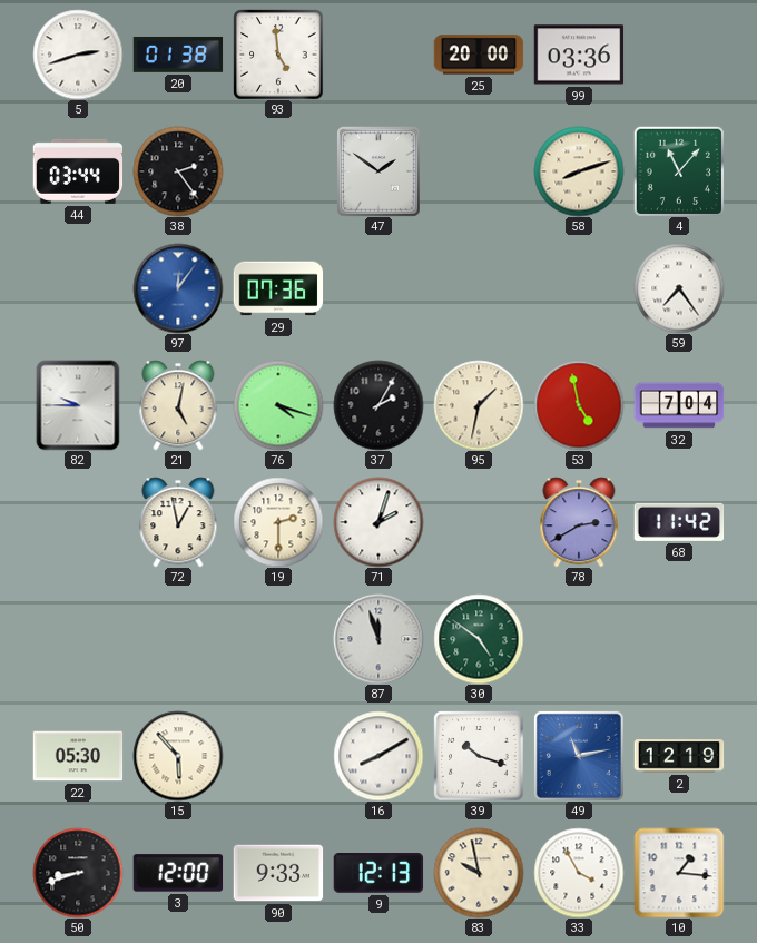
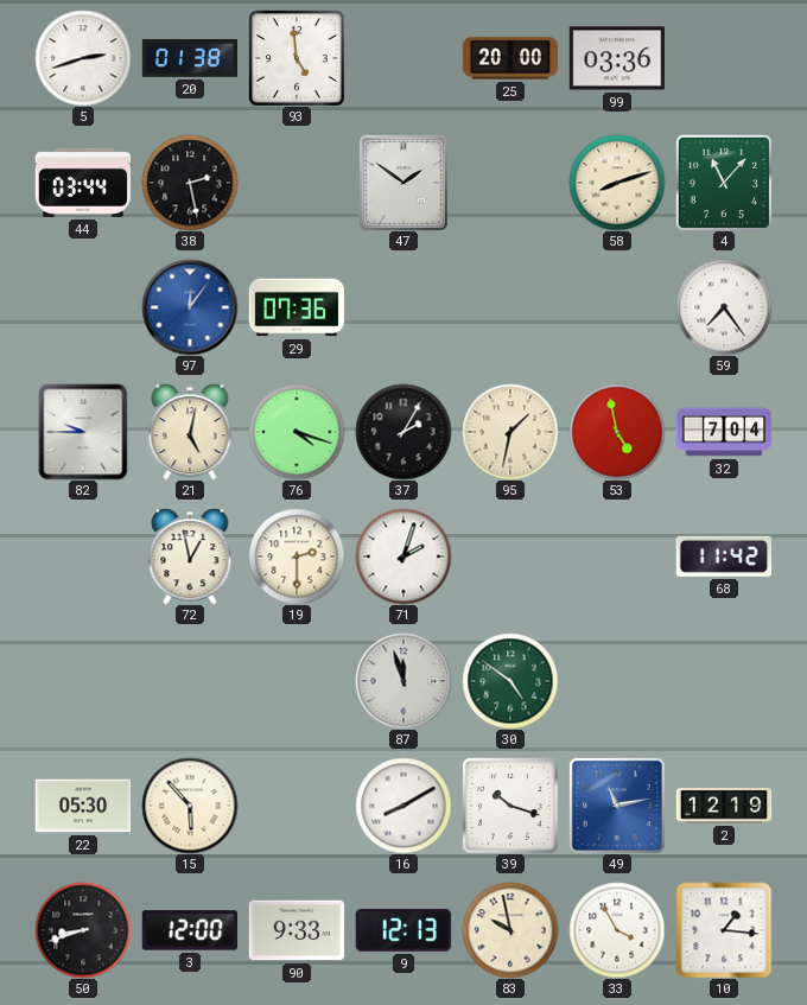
38: 2:24 -> 2:28
78: 2:40 -> none
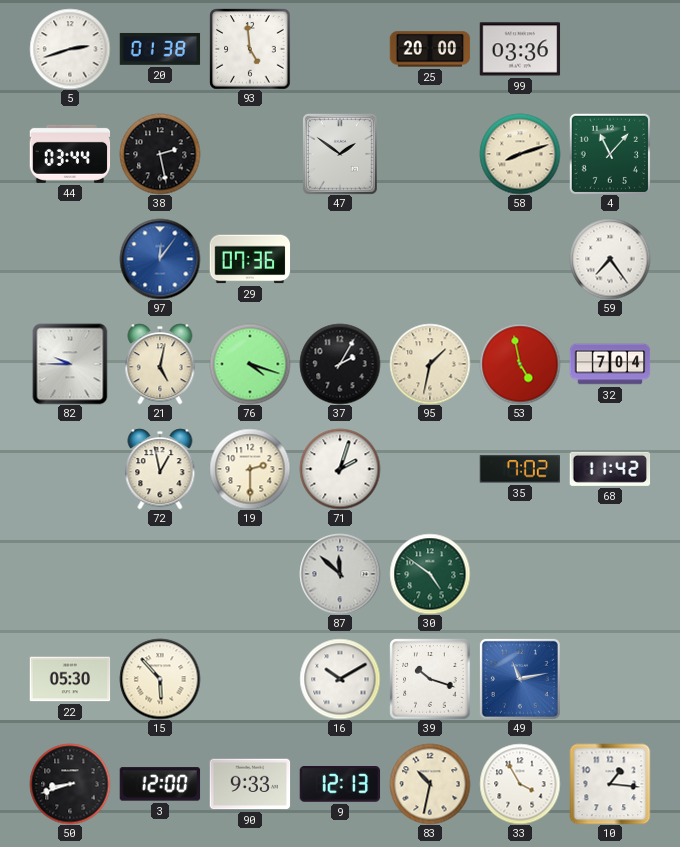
35: none -> 7:02
87: 11:57 -> 11:52
16: 8:10 -> 10:10
2: 12:19 -> none
83: 9:58 -> 10:32
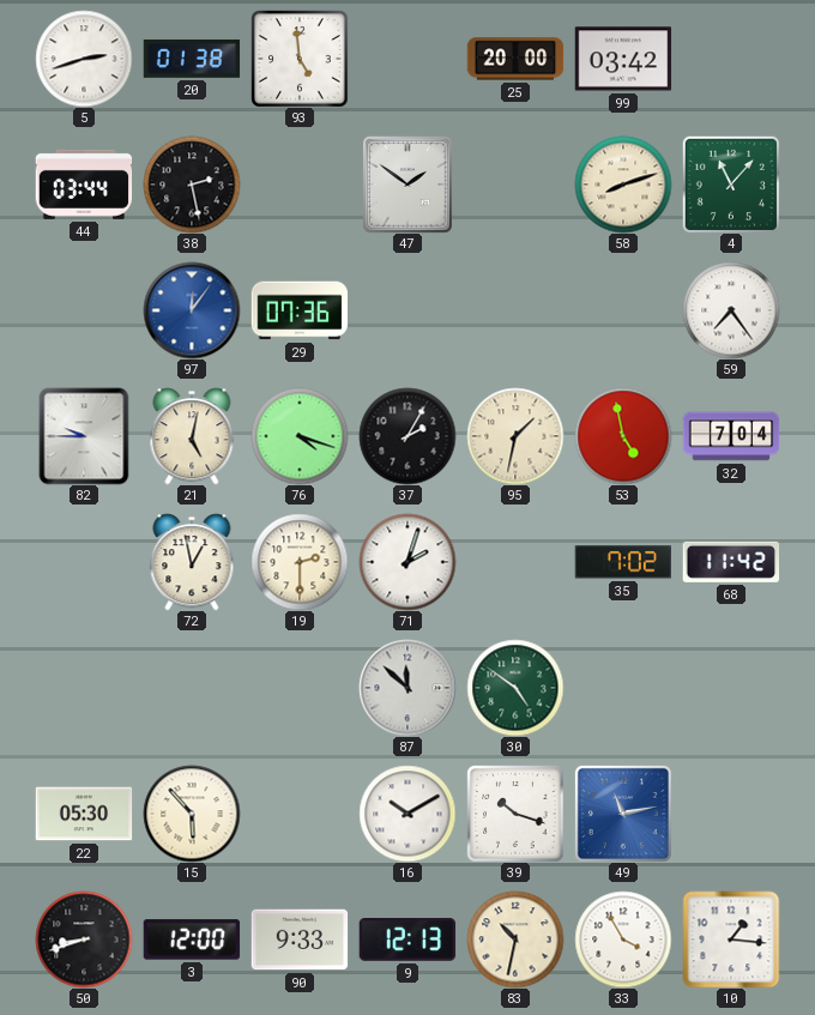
99: 03:36 -> 03:42
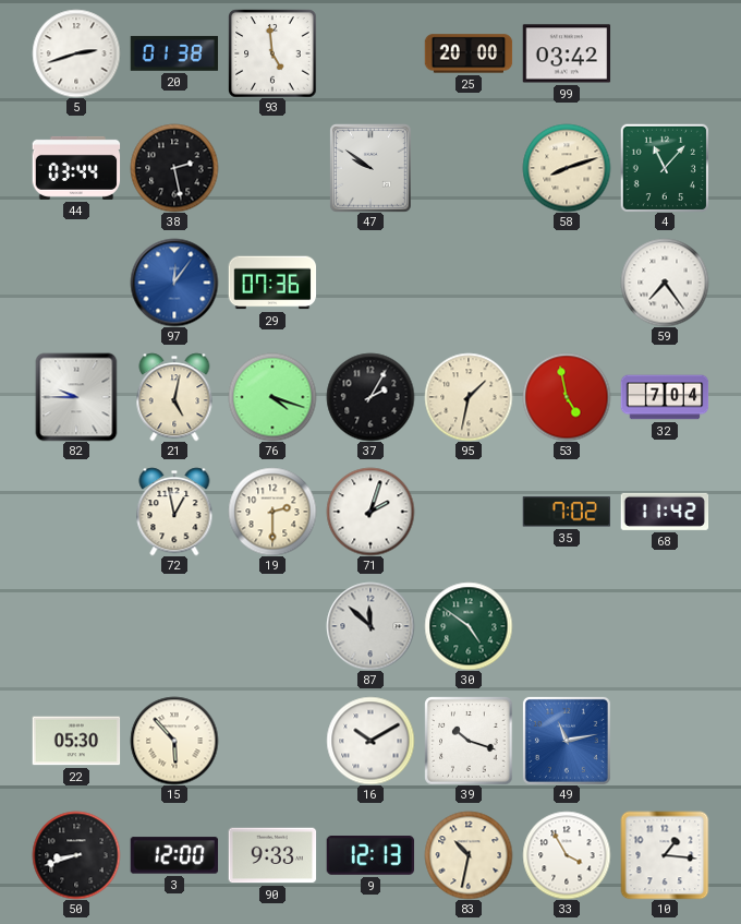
47: 1:51 -> 9:51
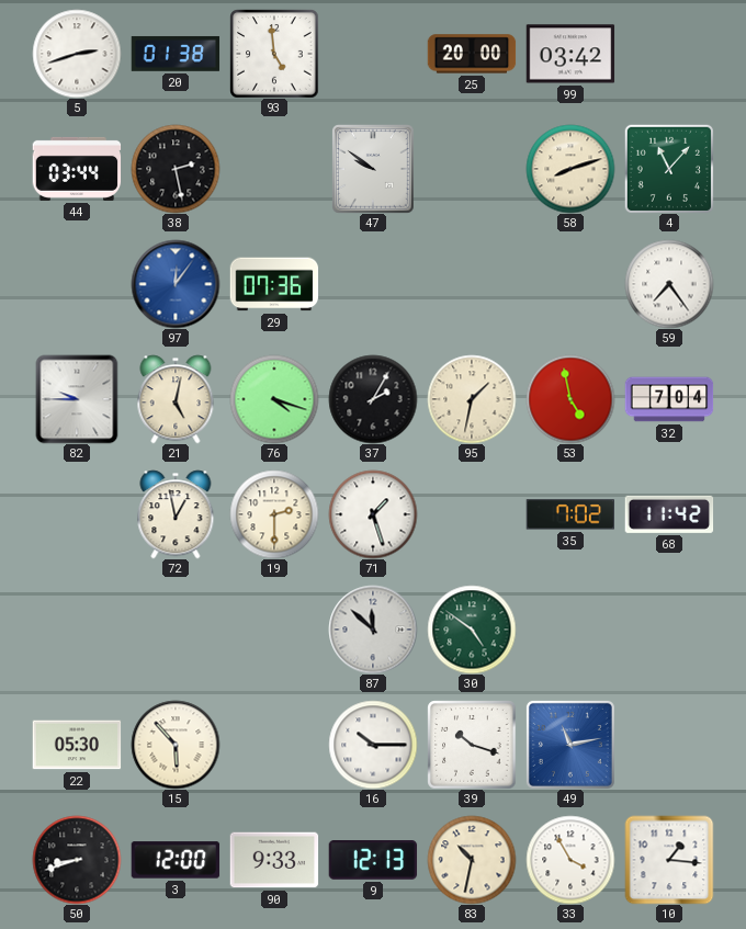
71: 2:03 -> 1:27
16: 10:10 -> 10:15
